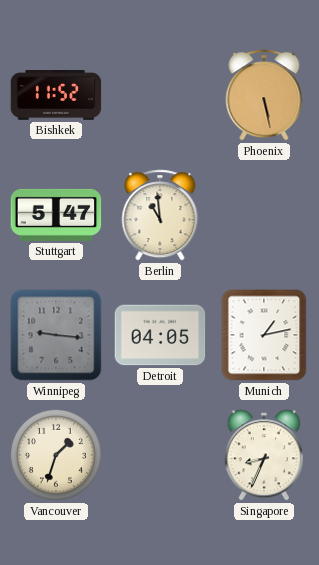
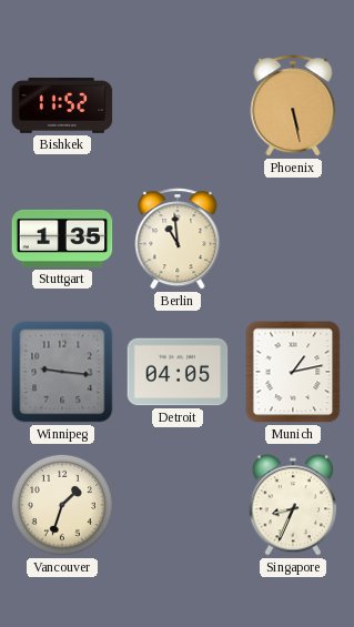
Stuttgart: 5:47 -> 1:35
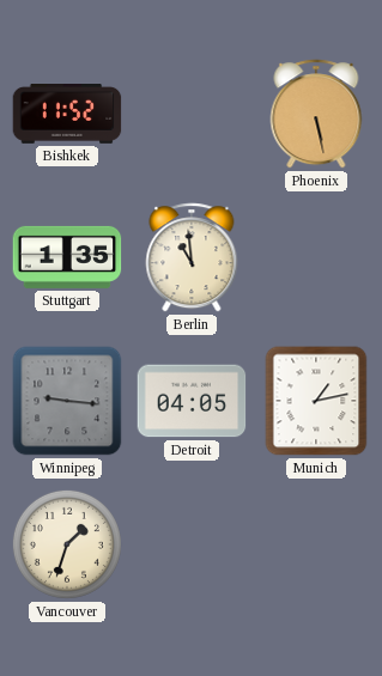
Singapore: 8:34 -> none
